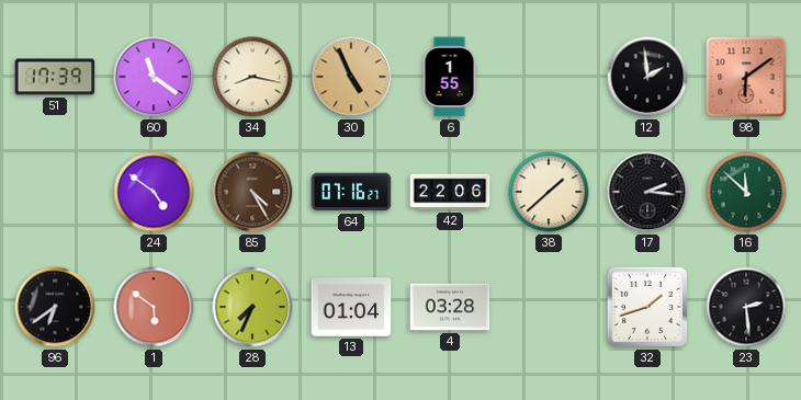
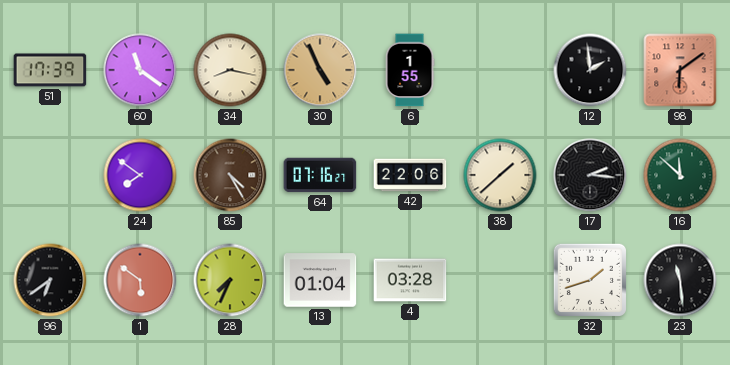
24: 4:51 -> 7:51
23: 2:29 -> 11:29
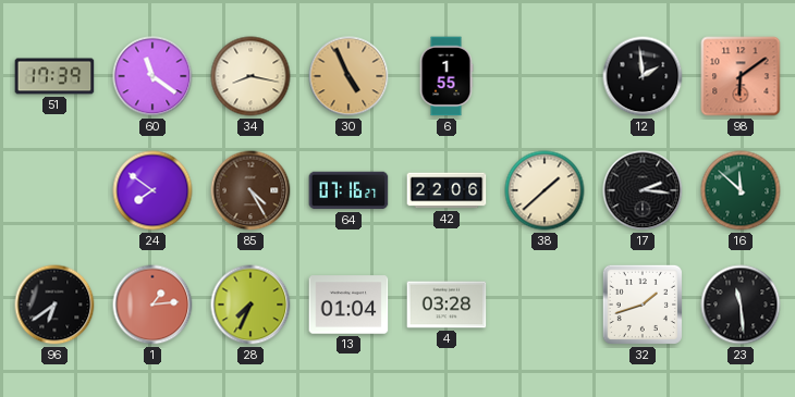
1: 5:51 -> 1:14
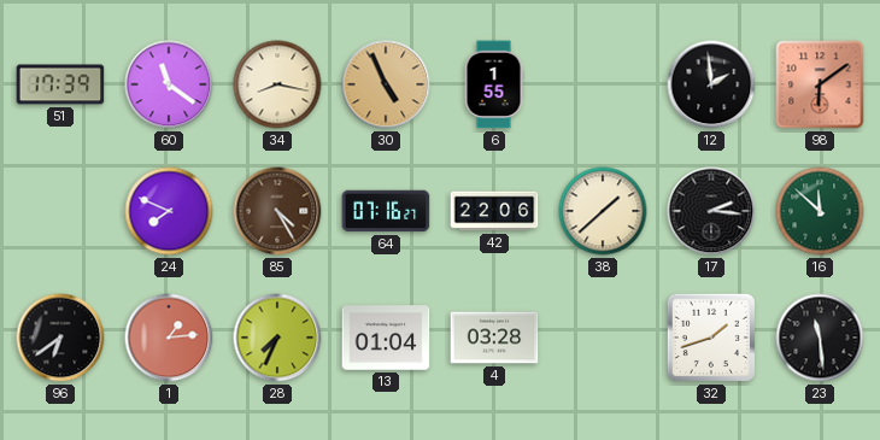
24: 7:51 -> 7:49
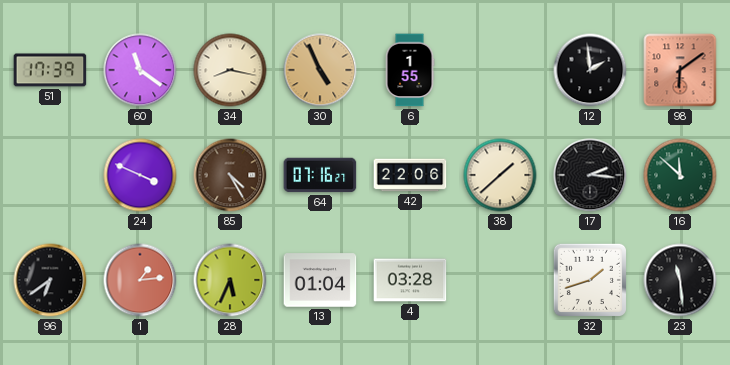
24: 7:49 -> 3:49
28: 7:34 -> 5:34
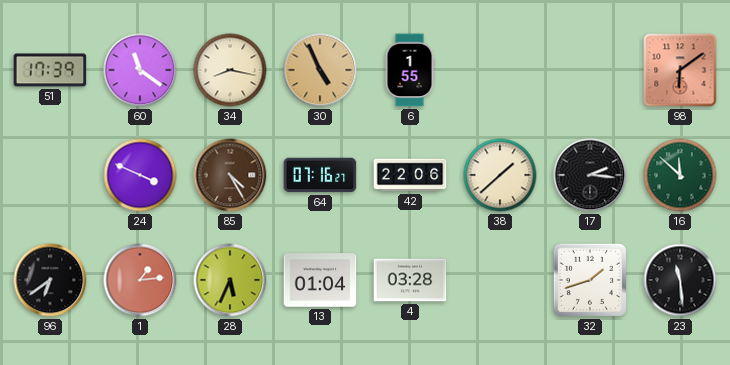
12: 1:59 -> none
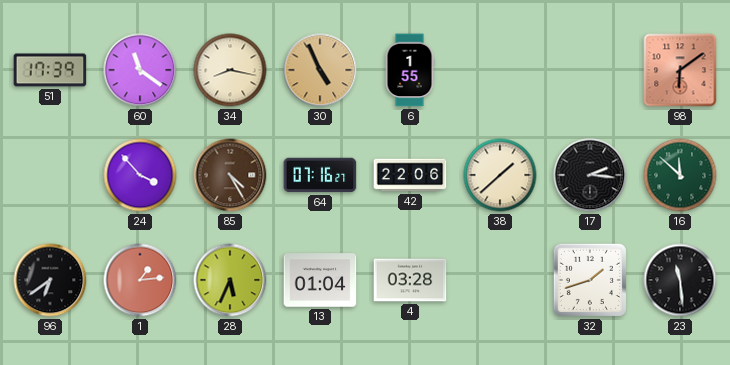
24: 3:49 -> 3:53
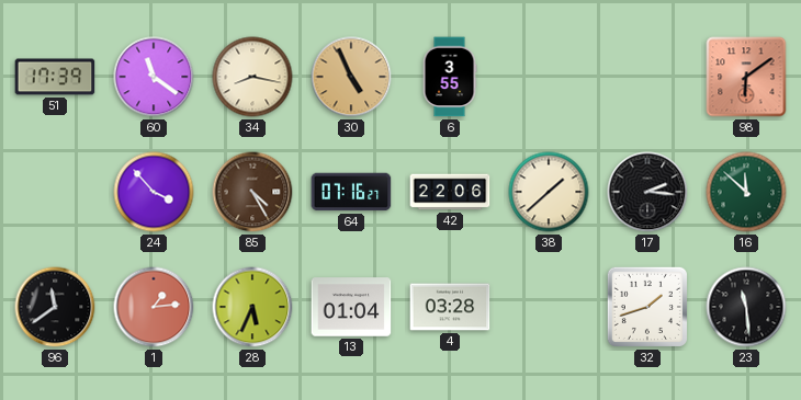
6: 1:55 -> 3:55
96: 6:39 -> 11:39
